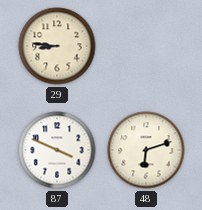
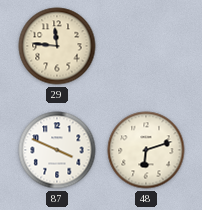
29: 8:46 -> 11:46
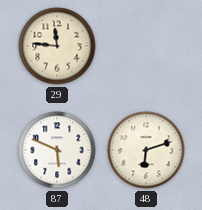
87: 3:49 -> 5:49
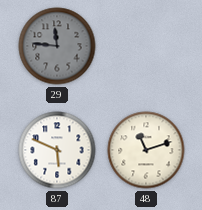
29 dial: cream -> grey
48: 6:12 -> 11:12
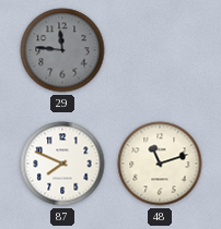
87: 5:49 -> 7:49
